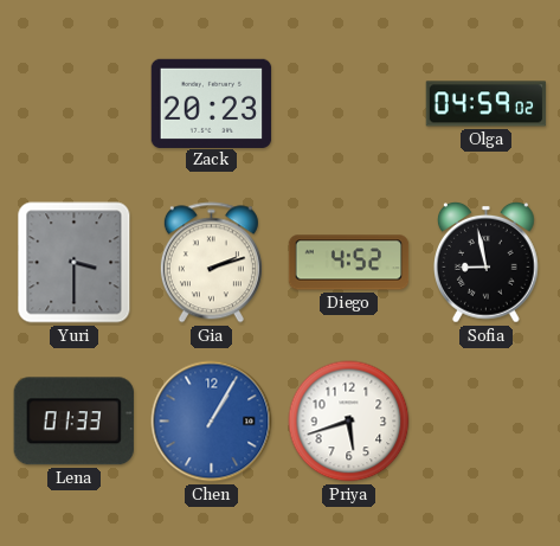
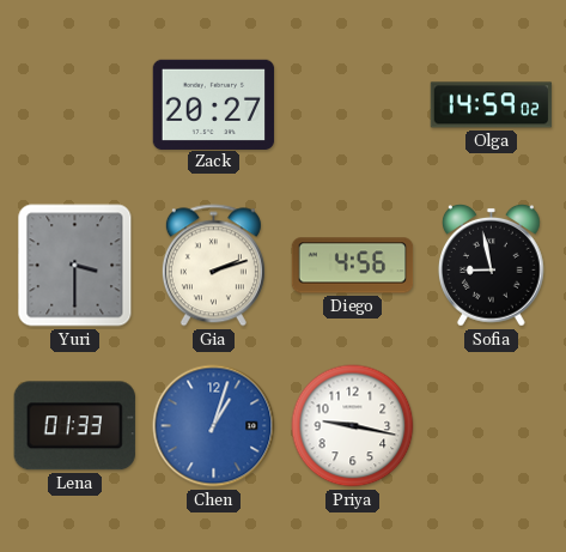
Zack: 20:23 -> 20:27
Olga: 04:59 -> 14:59
Diego: 4:52 -> 4:56
Chen: 1:05 -> 1:03
Priya: 5:42 -> 9:17
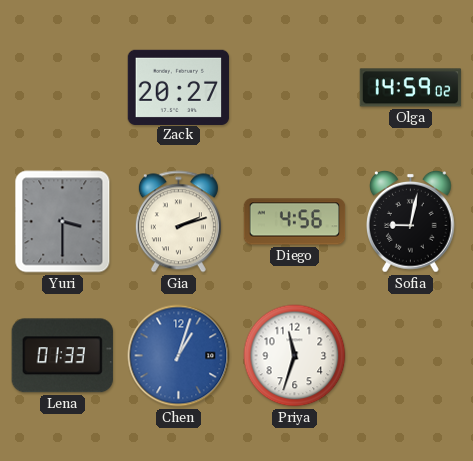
Sofia: 8:58 -> 9:02
Priya: 9:17 -> 11:33
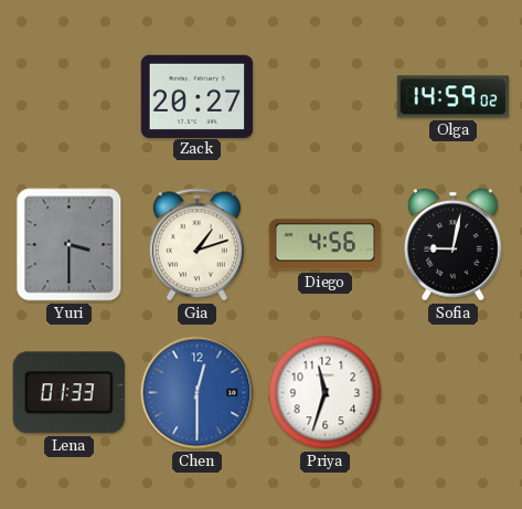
Gia: 2:12 -> 1:12
Chen: 1:03 -> 12:30
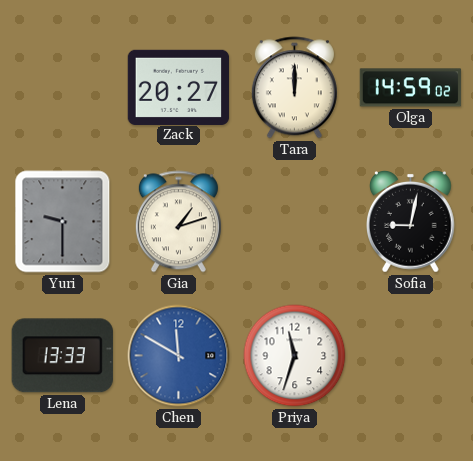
Tara: none -> 12:00
Yuri: 3:30 -> 9:30
Diego: 4:56 -> none
Lena: 01:33 -> 13:33
Chen: 12:30 -> 11:50
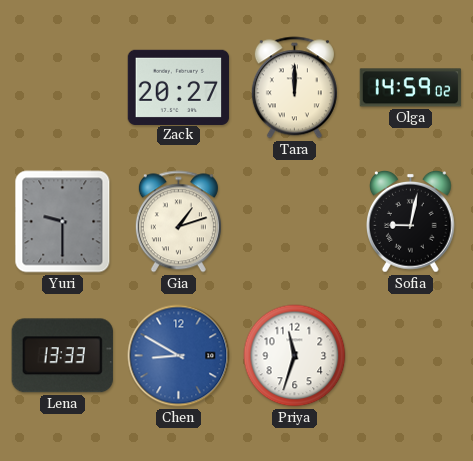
Chen: 11:50 -> 8:50
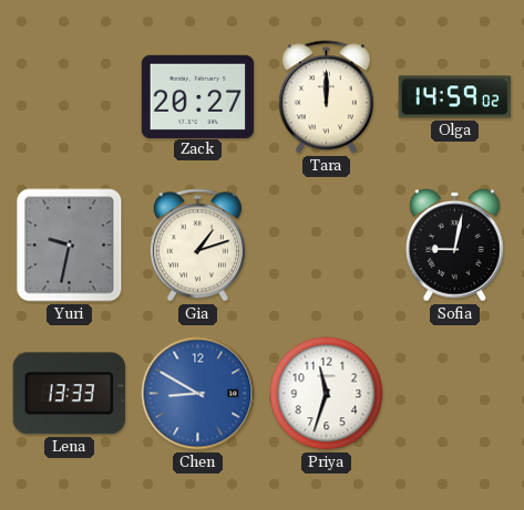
Yuri: 9:30 -> 9:32
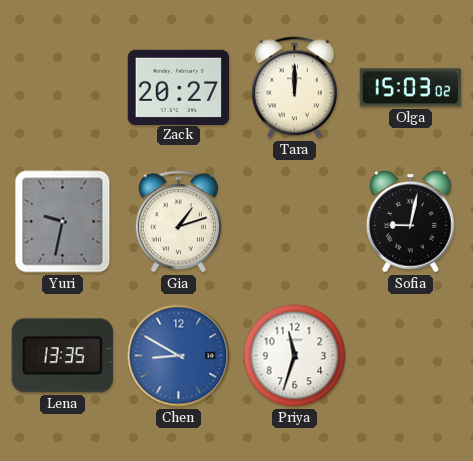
Olga: 14:59 -> 15:03
Lena: 13:33 -> 13:35
